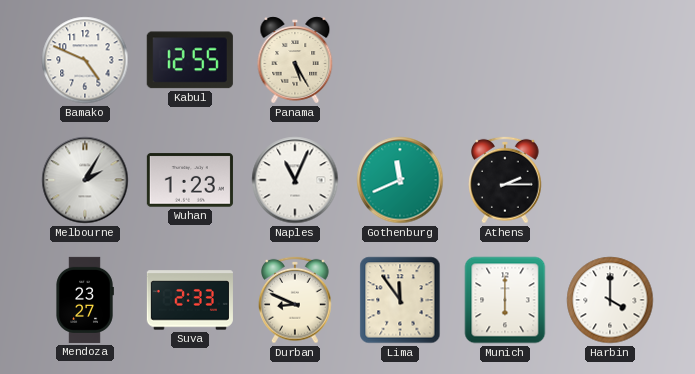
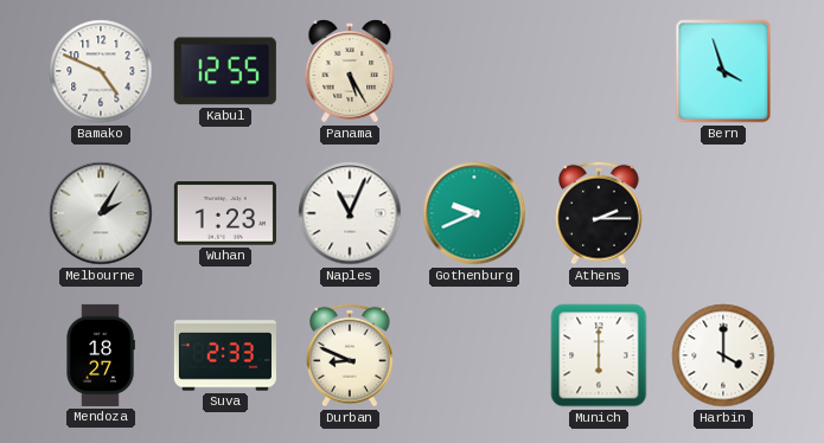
Bern: none -> 3:57
Gothenburg: 11:41 -> 9:41
Mendoza: 23:27 -> 18:27
Lima: 11:54 -> none
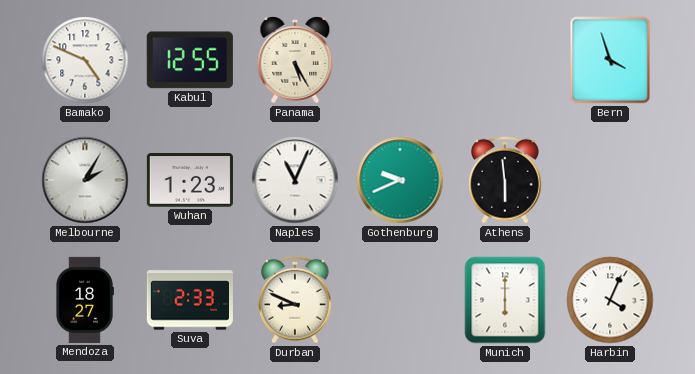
Athens: 2:15 -> 5:59
Harbin: 4:00 -> 4:04
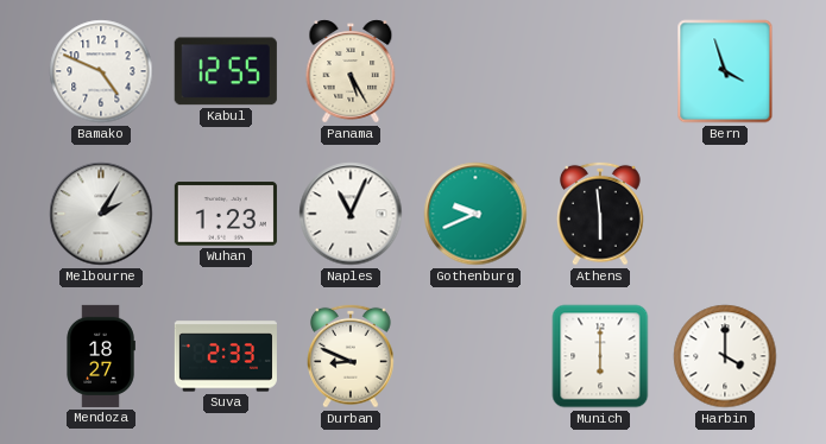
Harbin: 4:04 -> 4:00
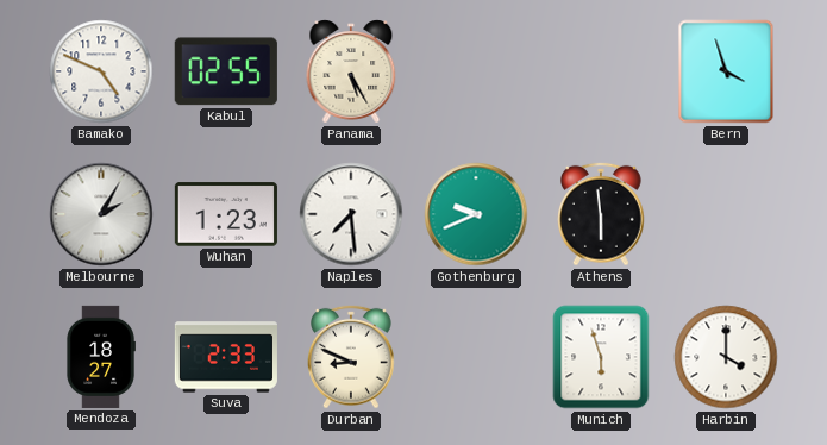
Kabul: 12:55 -> 02:55
Naples: 11:04 -> 7:29
Munich: 6:00 -> 5:57
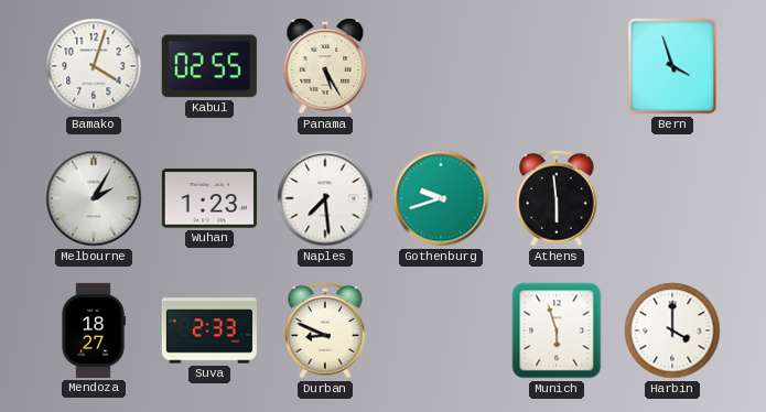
Bamako: 4:49 -> 4:03
Gothenburg: 9:41 -> 9:42
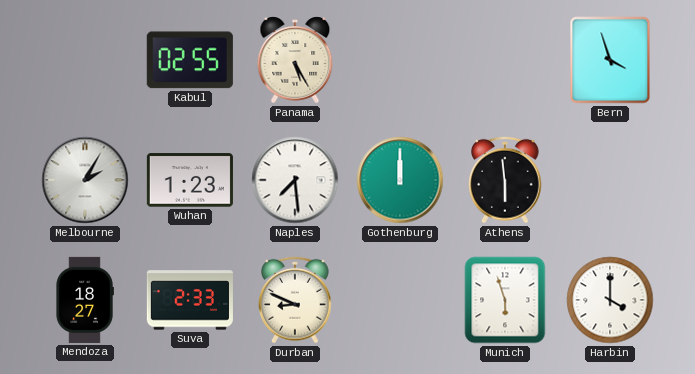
Bamako: 4:03 -> none
Gothenburg: 9:42 -> 12:00
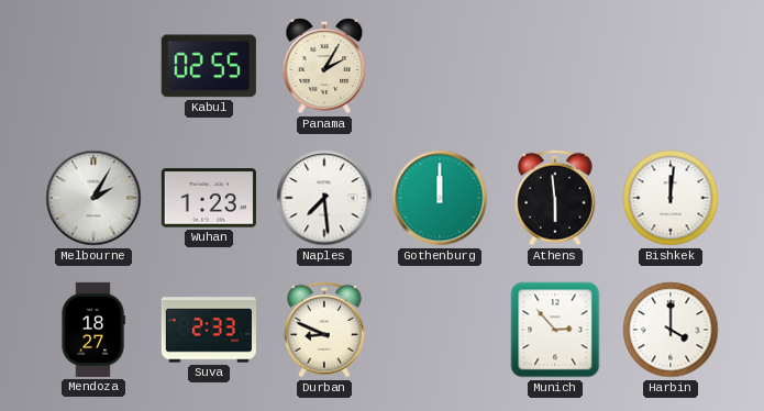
Panama: 5:25 -> 2:05
Bern: 3:57 -> none
Bishkek: none -> 12:01
Munich: 5:57 -> 2:53
